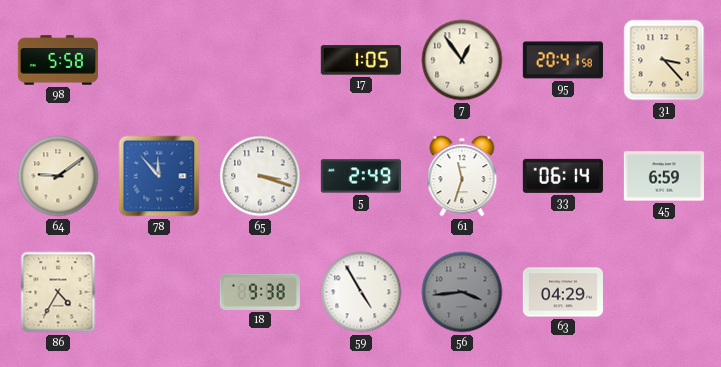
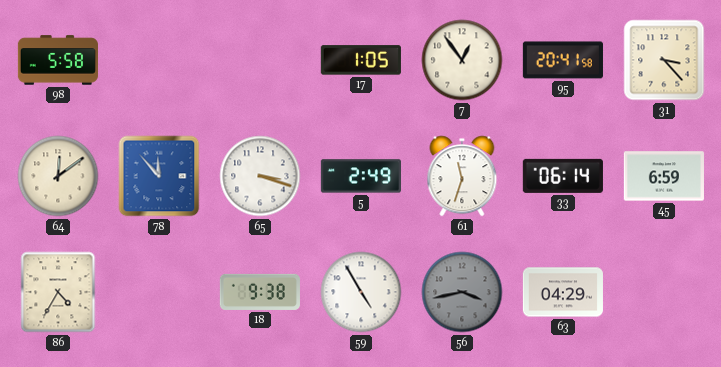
64: 9:09 -> 12:09
56: 3:44 -> 3:43
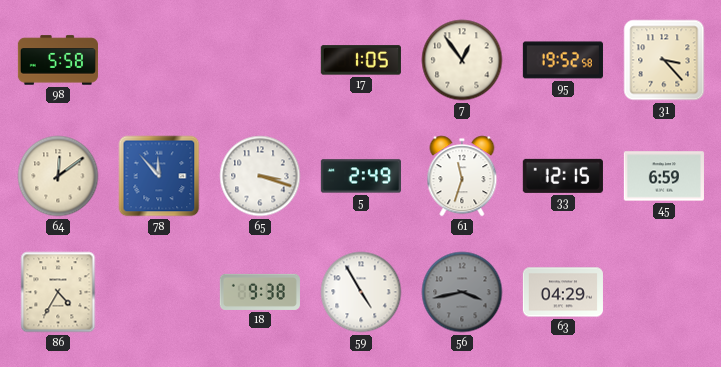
95: 20:41 -> 19:52
33: 06:14 -> 12:15
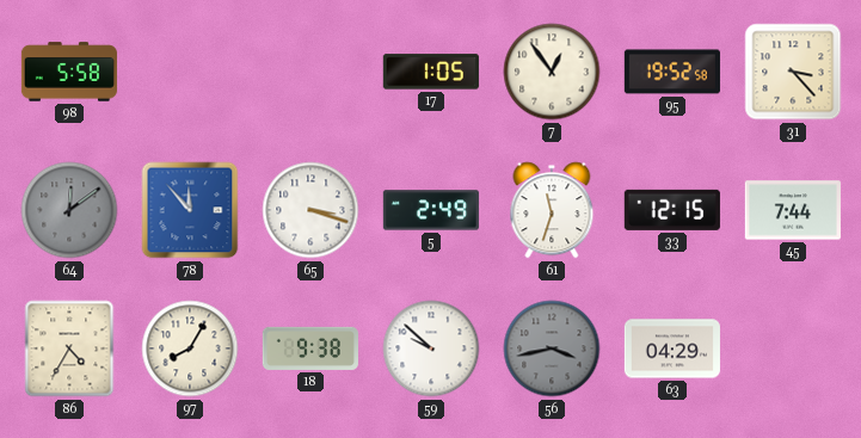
64 dial: cream -> grey
45: 6:59 -> 7:44
97: none -> 8:05
59: 4:55 -> 9:52
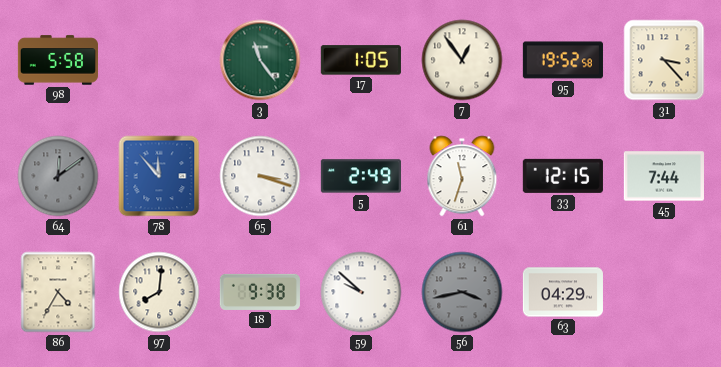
3: none -> 11:24
97: 8:05 -> 8:01
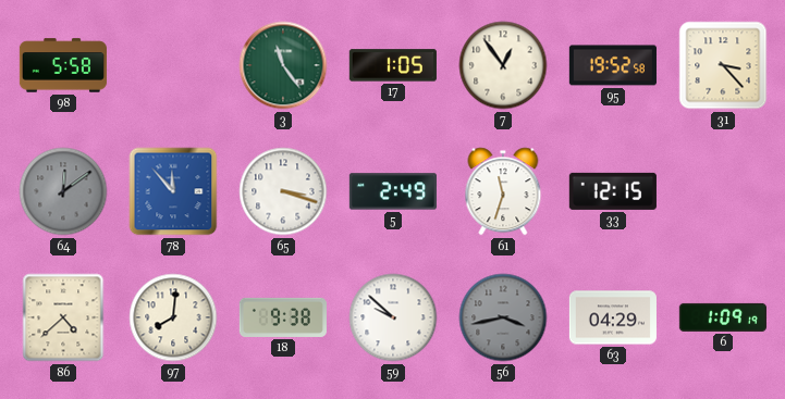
45: 7:44 -> none
86: 4:35 -> 4:38
6: none -> 1:09
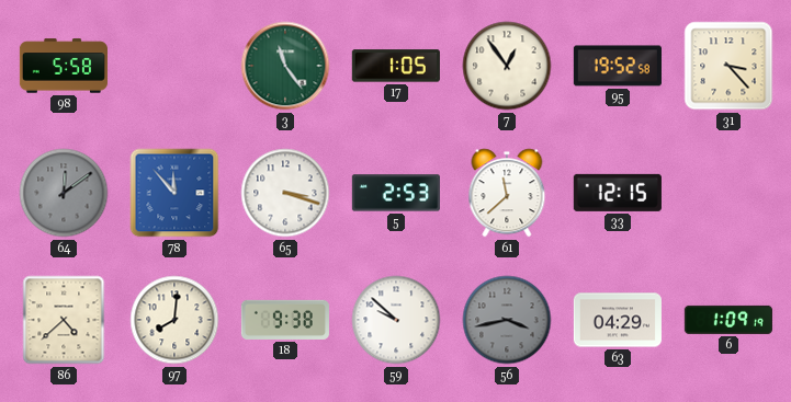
5: 2:49 -> 2:53
61: 11:33 -> 11:38
